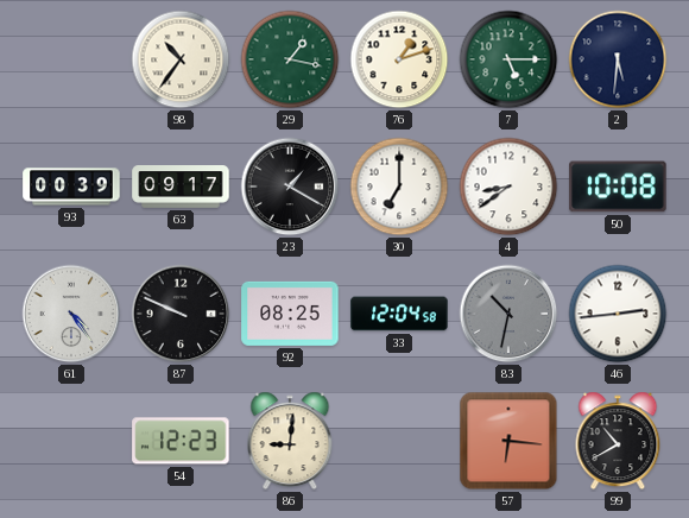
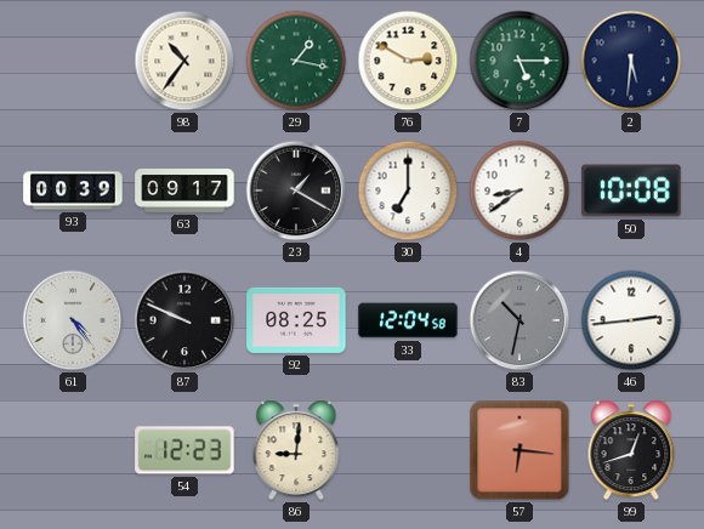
76: 1:12 -> 2:50
99: 10:40 -> 12:42
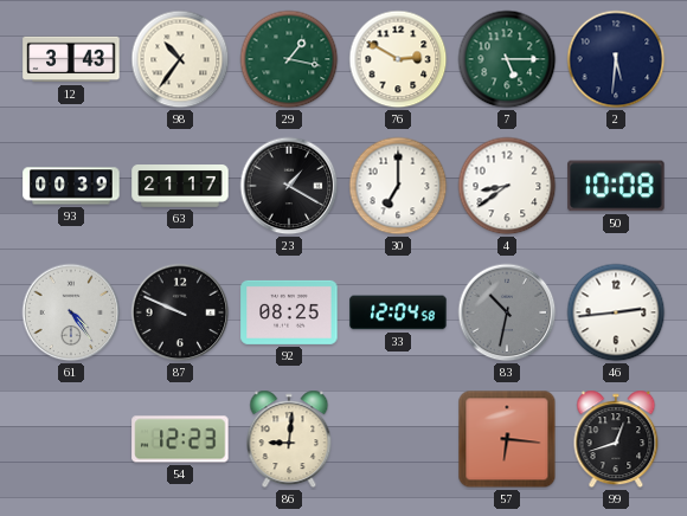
12: none -> 3:43
63: 09:17 -> 21:17
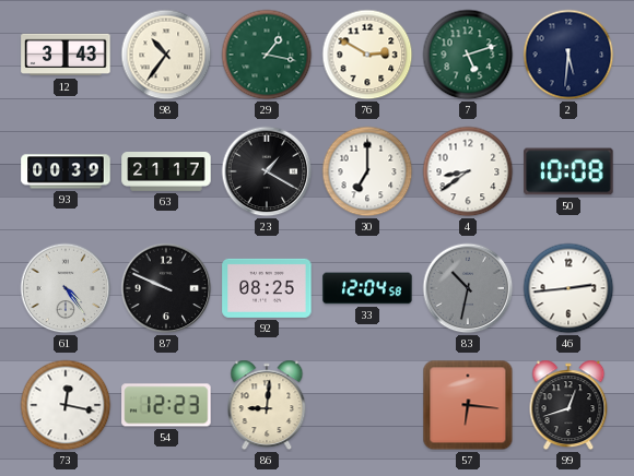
7: 5:15 -> 5:12
73: none -> 12:17
